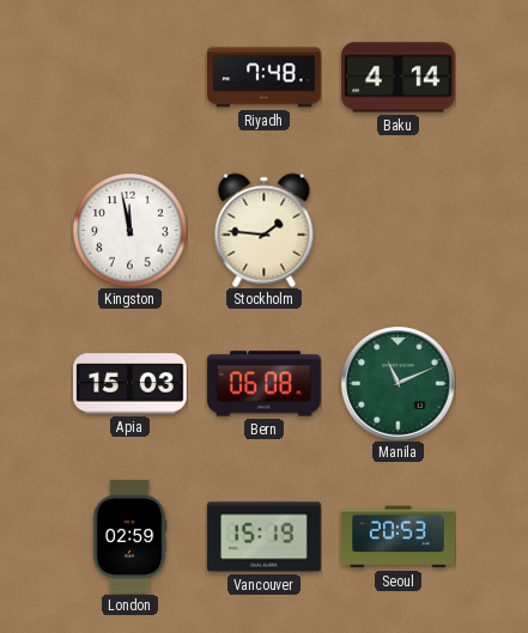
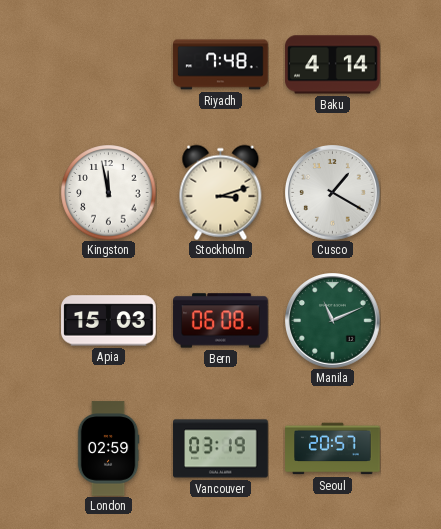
Stockholm: 1:46 -> 3:12
Cusco: none -> 1:20
Vancouver: 15:19 -> 03:19
Seoul: 20:53 -> 20:57
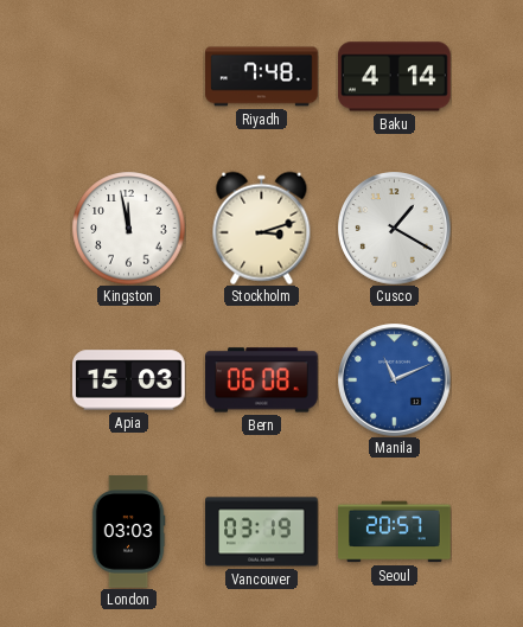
Manila dial: green -> blue
London: 02:59 -> 03:03
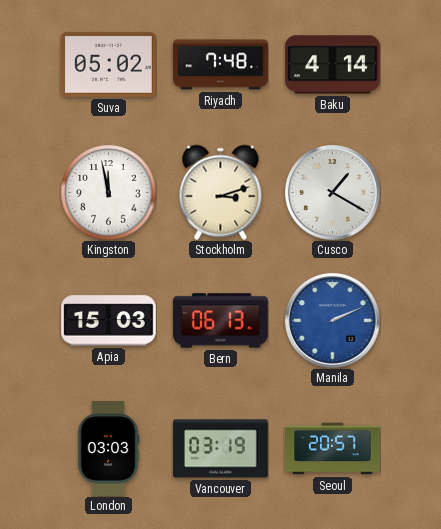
Suva: none -> 05:02
Bern: 06:08 -> 06:13
Manila: 11:11 -> 2:11
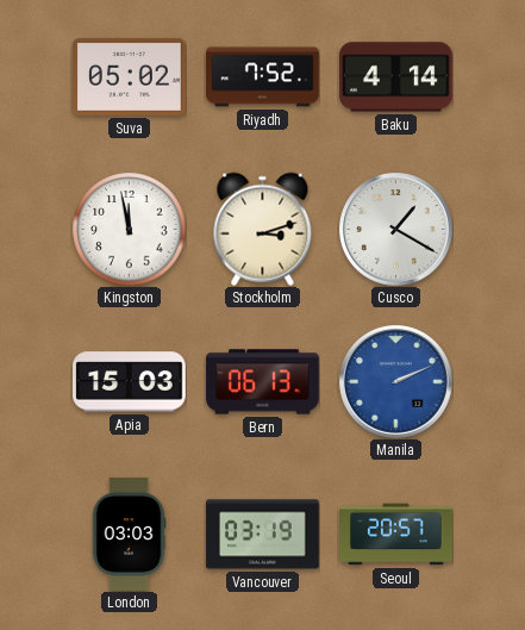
Riyadh: 7:48 -> 7:52
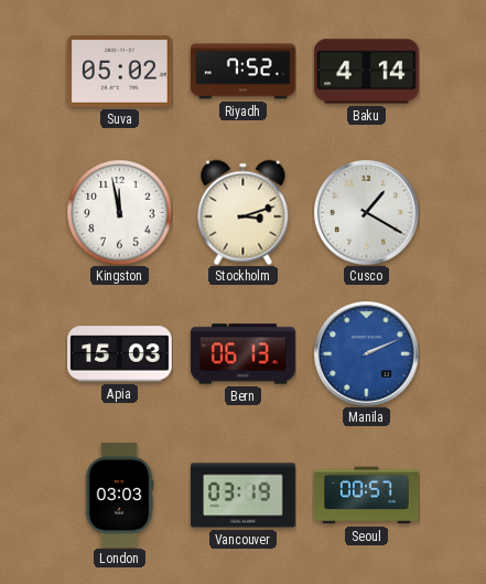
Seoul: 20:57 -> 00:57
